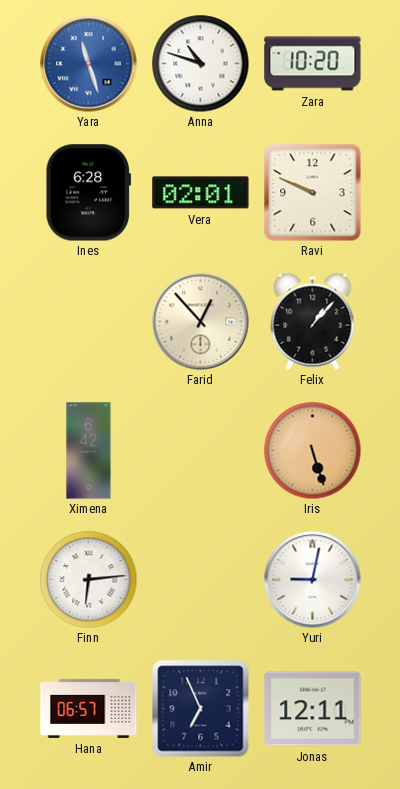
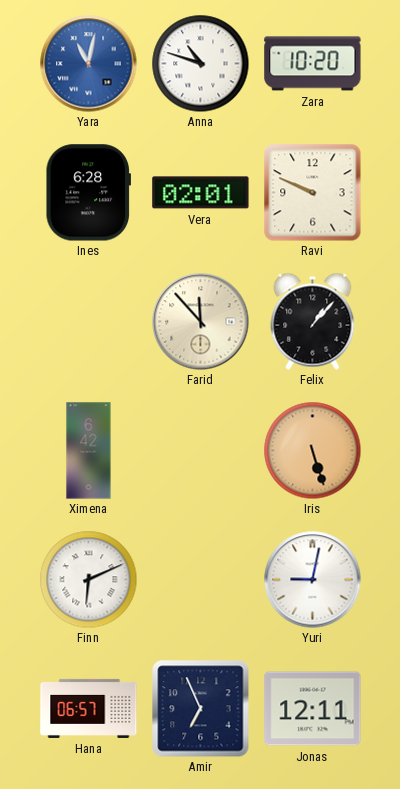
Yara: 11:27 -> 11:02
Farid: 12:53 -> 11:53
Finn: 6:14 -> 6:11
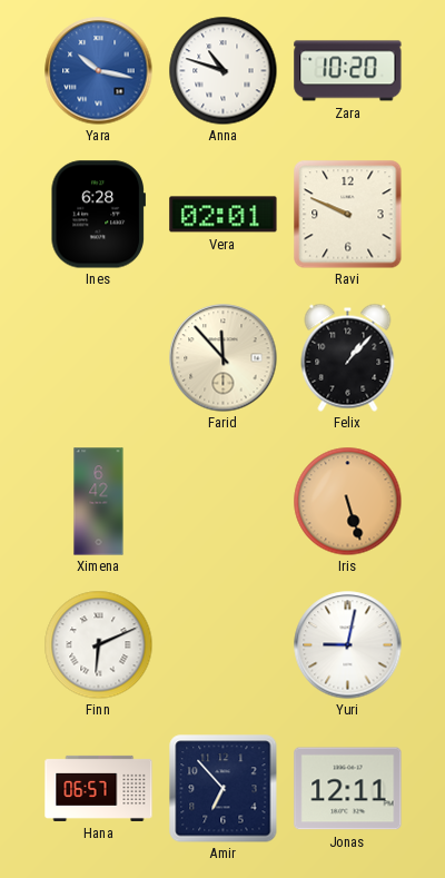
Yara: 11:02 -> 10:17
Amir: 6:56 -> 6:53
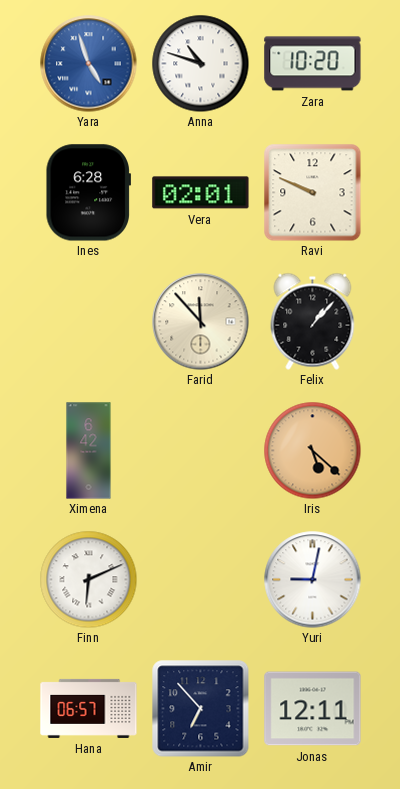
Yara: 10:17 -> 4:57
Iris: 5:27 -> 5:22
